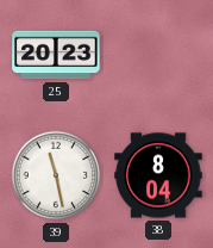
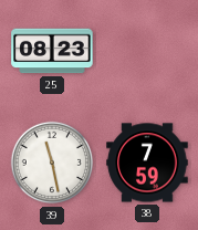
25: 20:23 -> 08:23
38: 8:04 -> 7:59
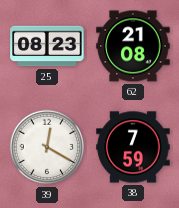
62: none -> 21:08
39: 11:28 -> 12:20
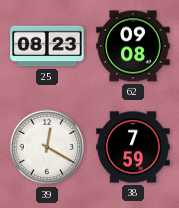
62: 21:08 -> 09:08
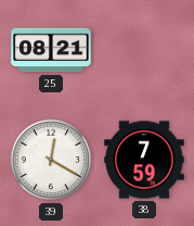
25: 08:23 -> 08:21
62: 09:08 -> none
